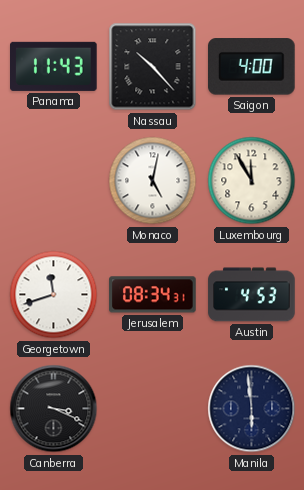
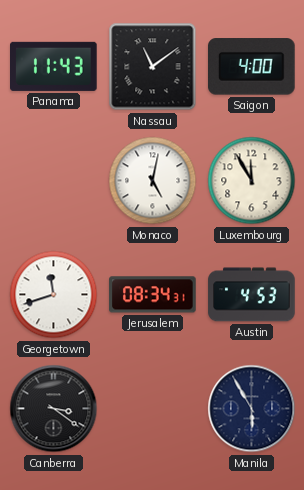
Nassau: 10:23 -> 11:09
Canberra: 3:19 -> 3:21
Manila: 5:59 -> 5:55
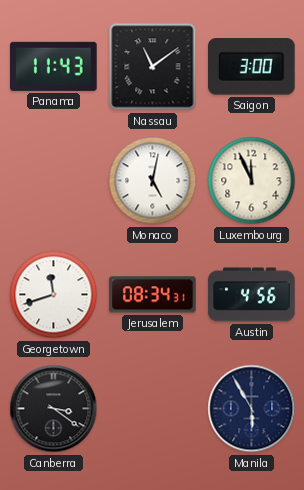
Saigon: 4:00 -> 3:00
Luxembourg: 11:55 -> 11:56
Austin: 4:53 -> 4:56
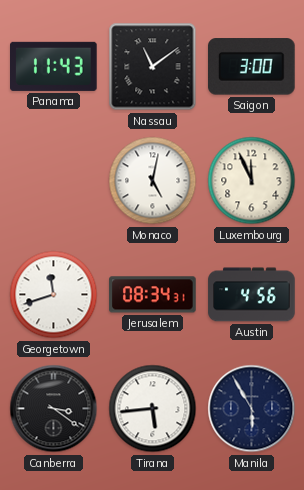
Tirana: none -> 5:44
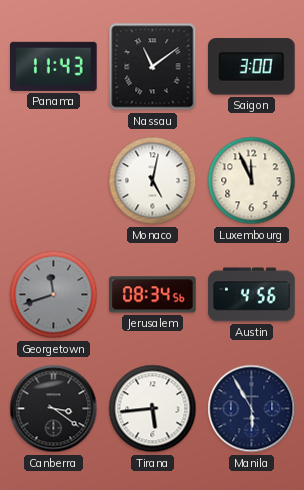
Georgetown dial: white -> grey
Jerusalem: 08:34:31 -> 08:34:56
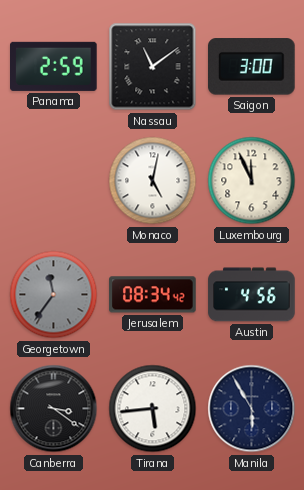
Panama: 11:43 -> 2:59
Georgetown: 11:42 -> 11:36
Jerusalem: 08:34:56 -> 08:34:42
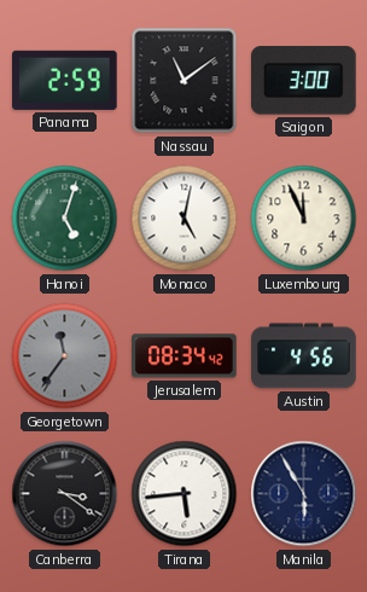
Hanoi: none -> 5:03
